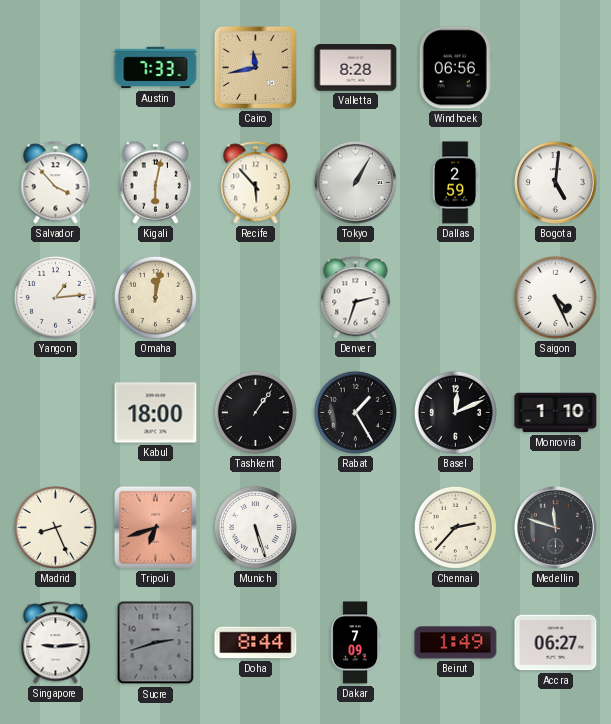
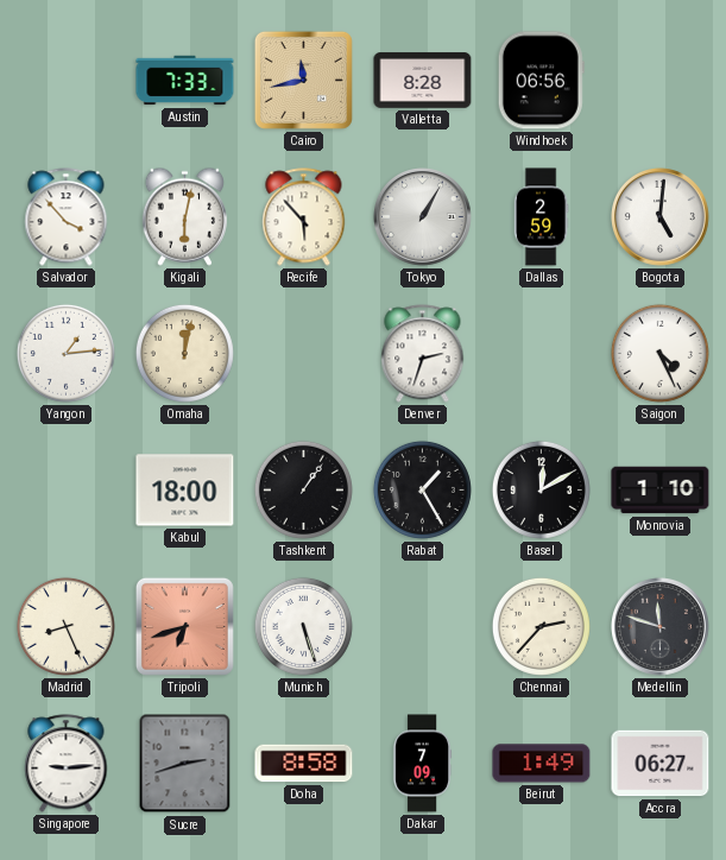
Basel: 12:11 -> 12:10
Doha: 8:44 -> 8:58
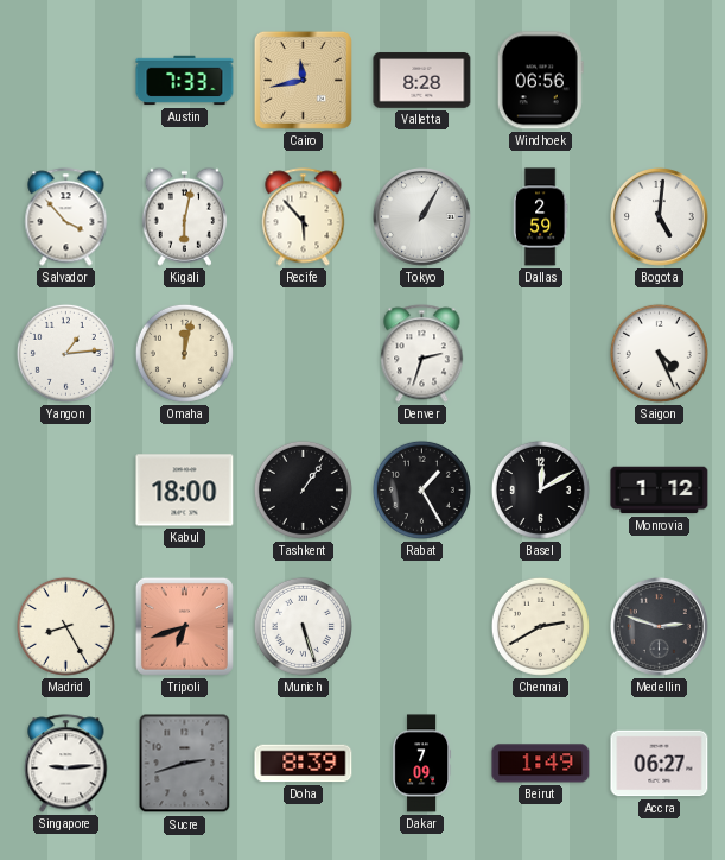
Monrovia: 1:10 -> 1:12
Madrid: 8:26 -> 8:25
Chennai: 2:37 -> 2:40
Medellin: 11:48 -> 2:48
Doha: 8:58 -> 8:39
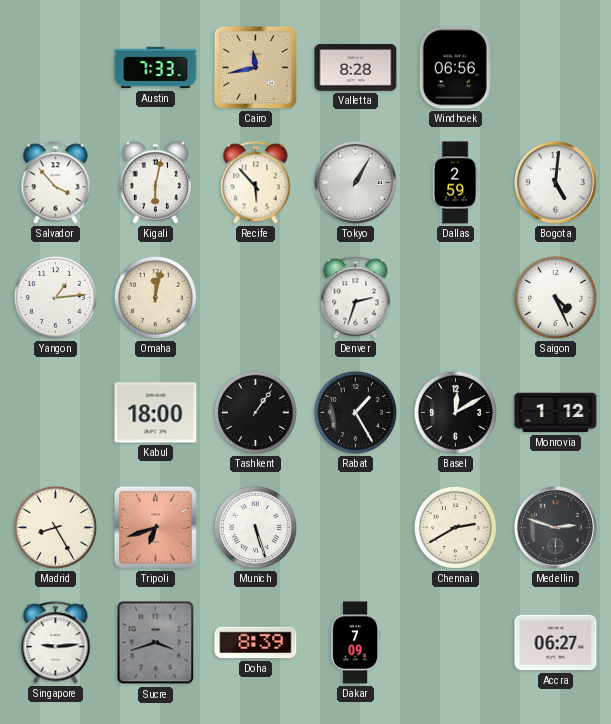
Sucre: 2:42 -> 3:42
Beirut: 1:49 -> none
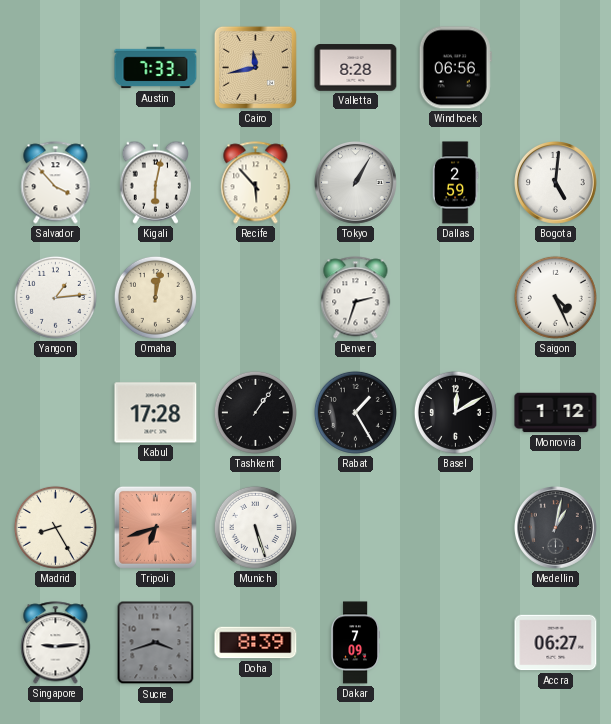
Kabul: 18:00 -> 17:28
Chennai: 2:40 -> none
Medellin: 2:48 -> 1:02
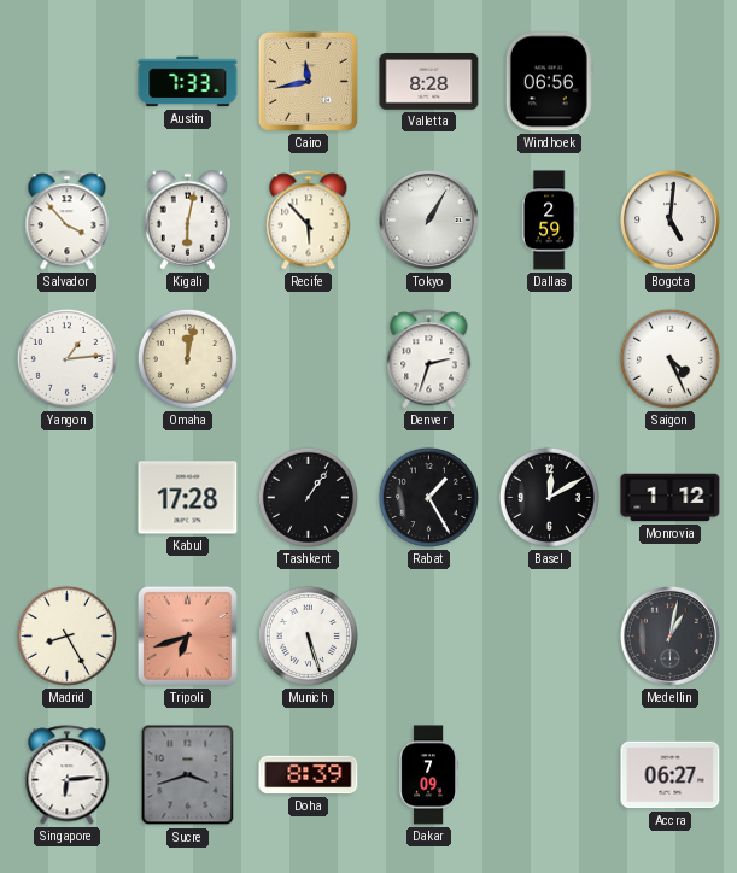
Singapore: 9:14 -> 6:14
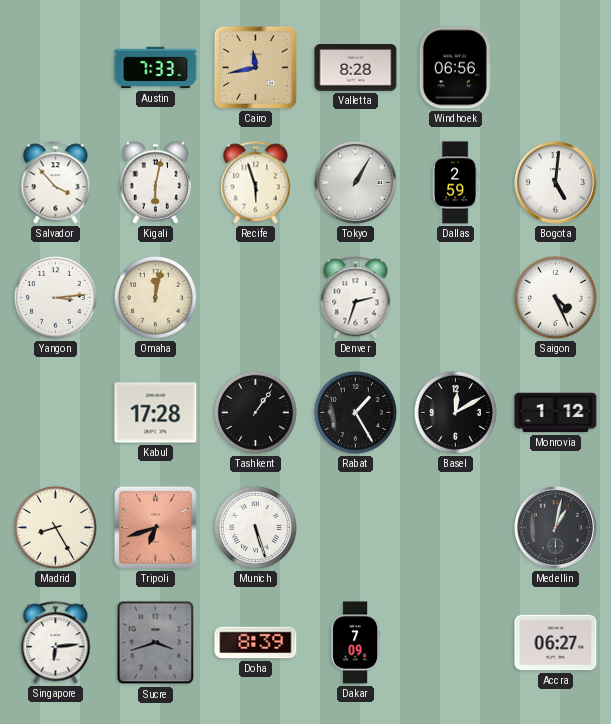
Recife: 5:53 -> 5:57
Yangon: 1:14 -> 3:14
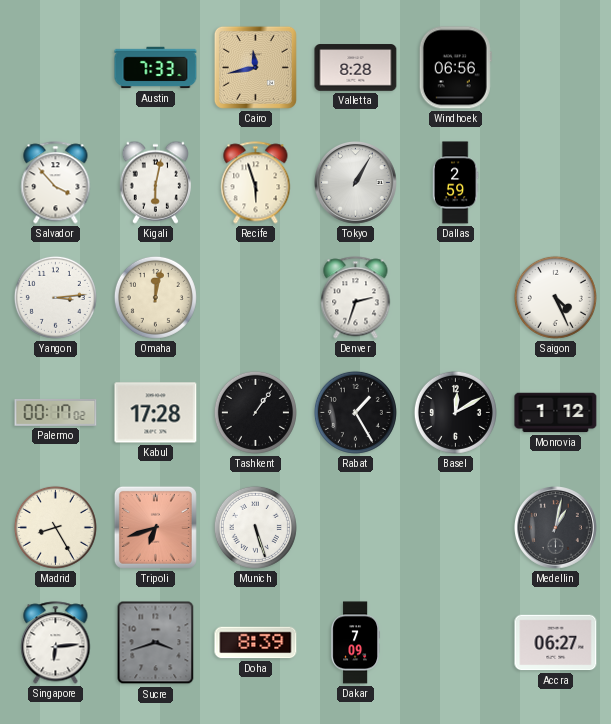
Bogota: 5:01 -> none
Palermo: none -> 00:17
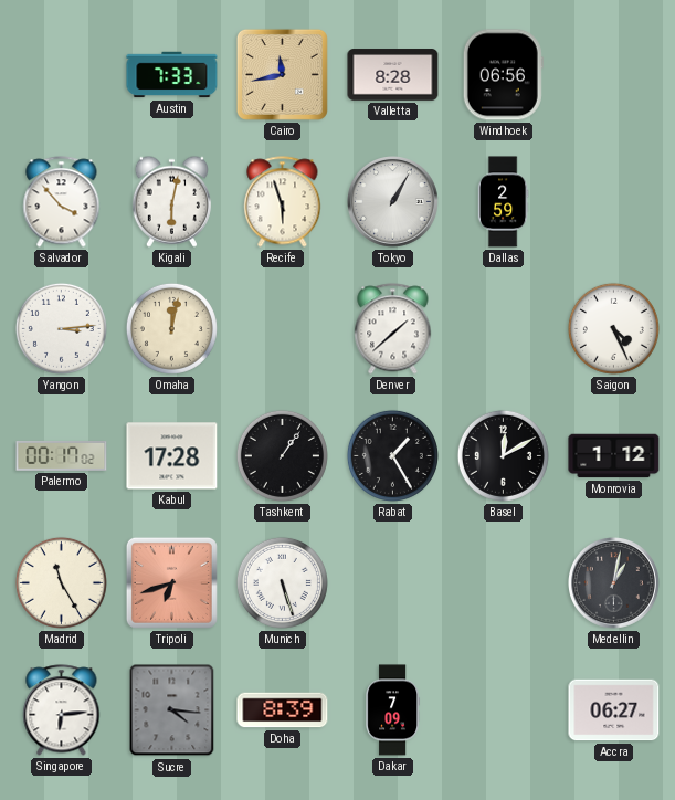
Denver: 2:33 -> 1:38
Madrid: 8:25 -> 11:25
Sucre: 3:42 -> 4:16
